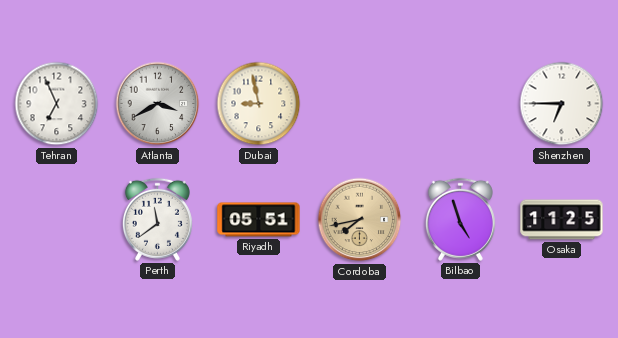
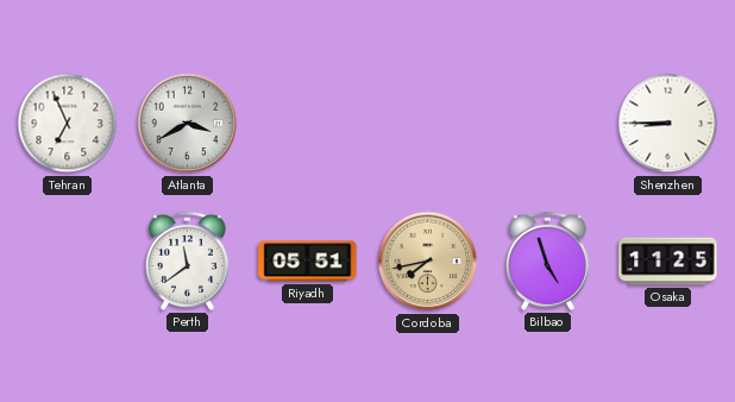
Dubai: 8:58 -> none
Shenzhen: 6:45 -> 8:45
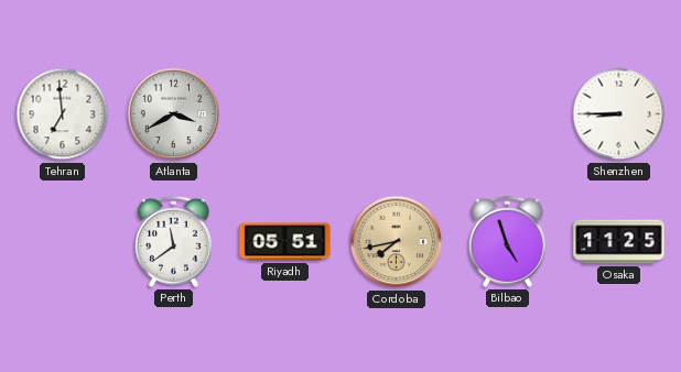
Tehran: 6:56 -> 6:59
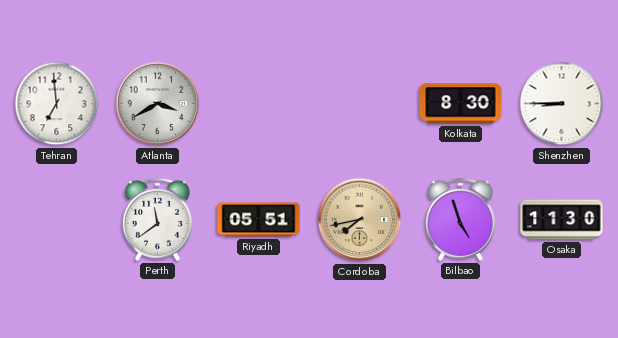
Kolkata: none -> 8:30
Osaka: 11:25 -> 11:30
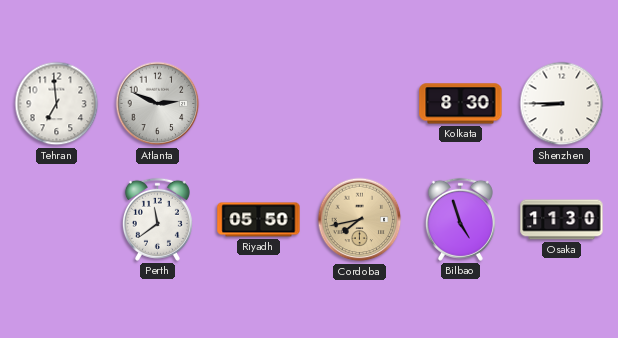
Atlanta: 3:40 -> 2:49
Riyadh: 05:51 -> 05:50
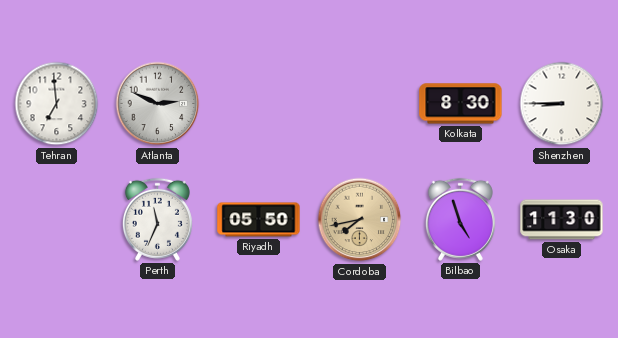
Perth: 11:39 -> 11:34
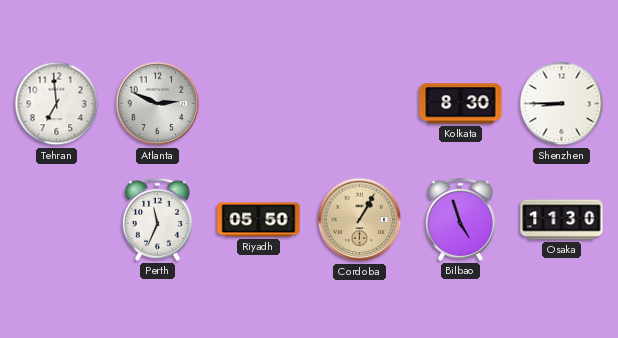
Cordoba: 7:43 -> 1:05
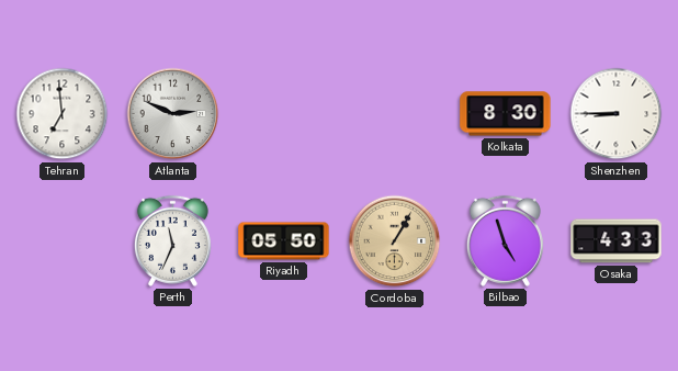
Osaka: 11:30 -> 4:33
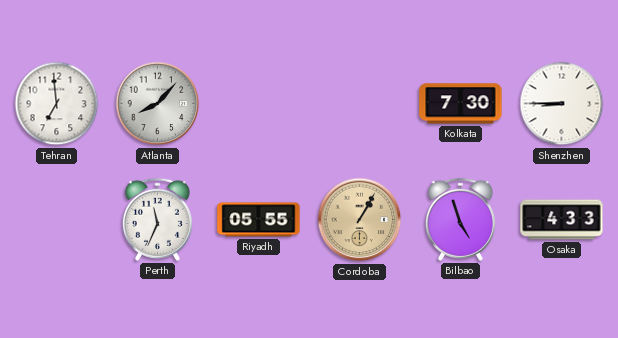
Atlanta: 2:49 -> 8:07
Kolkata: 8:30 -> 7:30
Riyadh: 05:50 -> 05:55
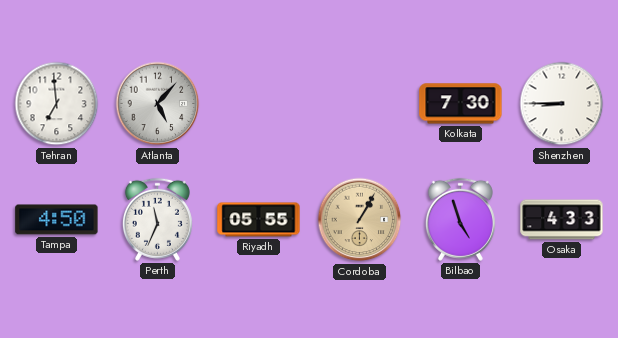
Atlanta: 8:07 -> 5:07
Tampa: none -> 4:50
